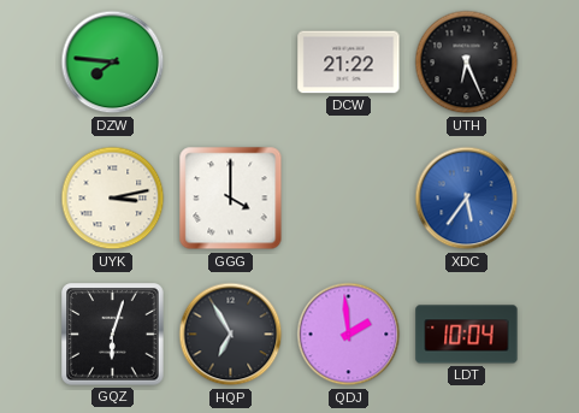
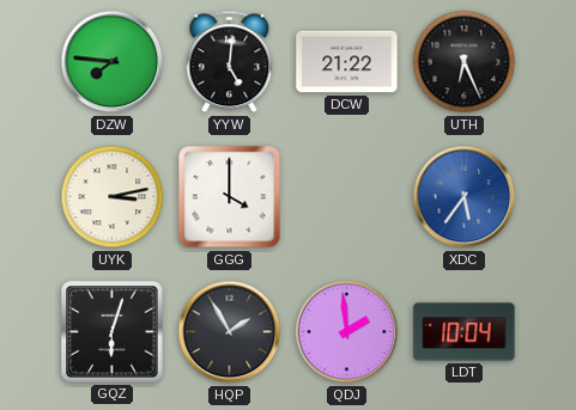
YYW: none -> 5:01
HQP: 6:55 -> 1:55
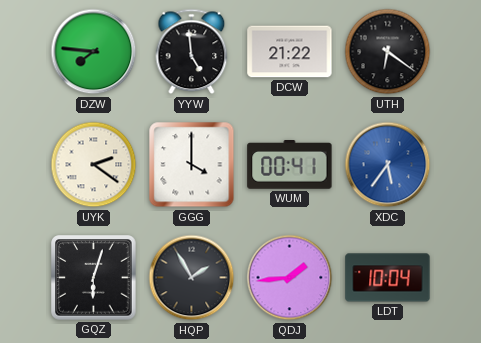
YYW: 5:01 -> 4:59
UTH: 6:26 -> 6:21
UYK: 3:13 -> 2:21
WUM: none -> 00:41
QDJ: 1:59 -> 1:44
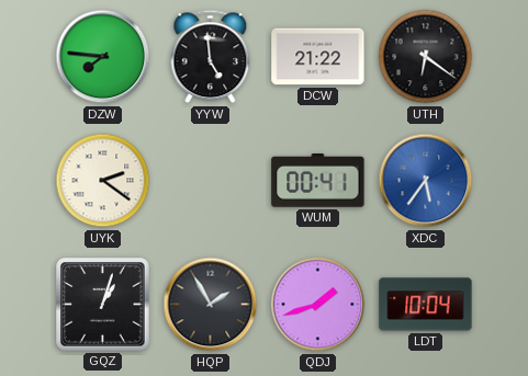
GGG: 4:00 -> none
GQZ: 6:03 -> 1:03
QDJ: 1:44 -> 1:42
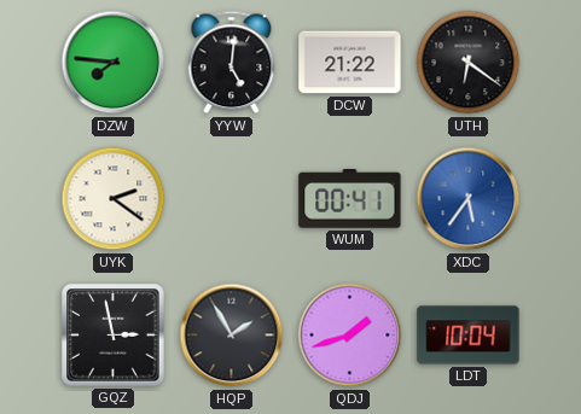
YYW: 4:59 -> 5:01
GQZ: 1:03 -> 2:58
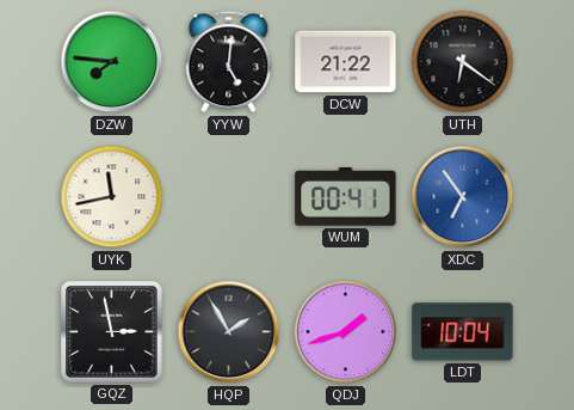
UYK: 2:21 -> 11:43
XDC: 5:36 -> 6:54
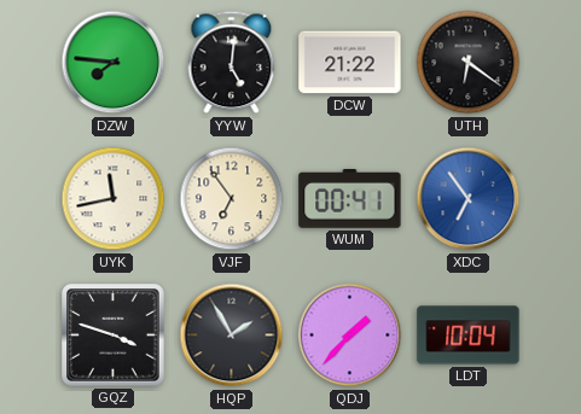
VJF: none -> 6:54
GQZ: 2:58 -> 3:48
QDJ: 1:42 -> 1:37
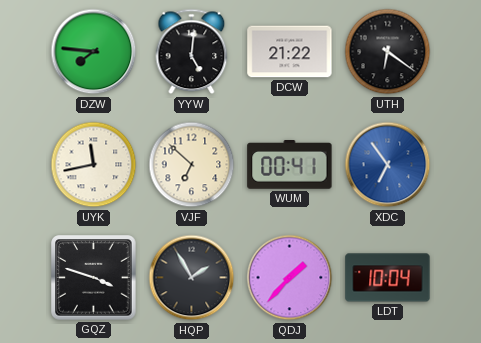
VJF: 6:54 -> 6:52
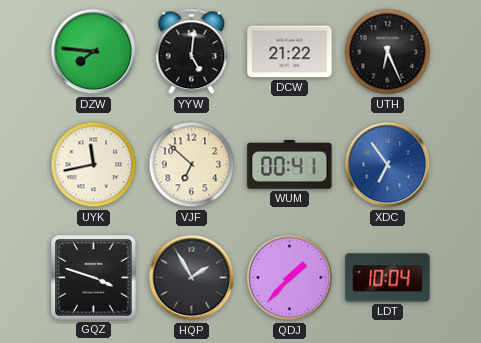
UTH: 6:21 -> 6:26
